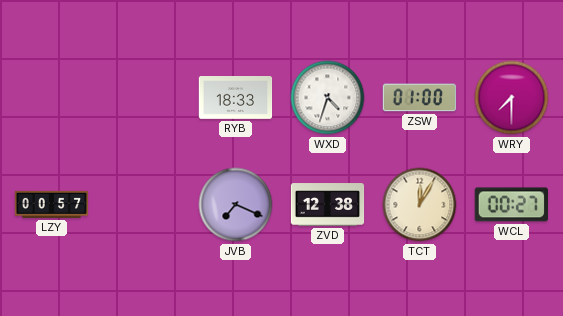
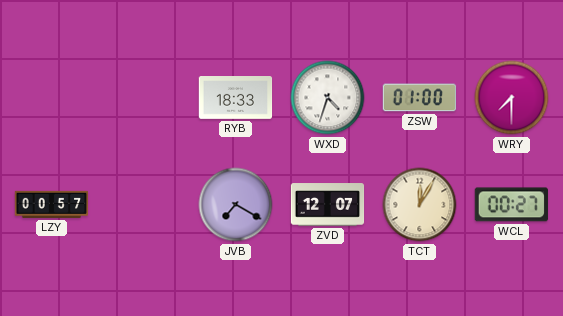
JVB: 7:19 -> 7:20
ZVD: 12:38 -> 12:07
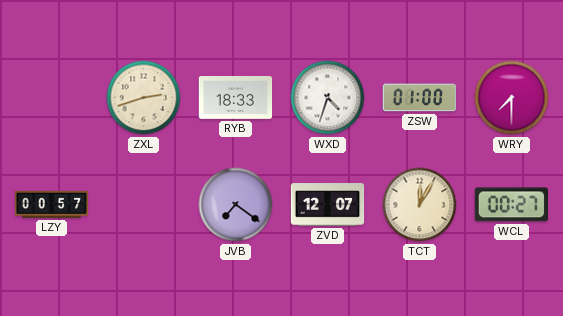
ZXL: none -> 2:42
JVB: 7:20 -> 7:21
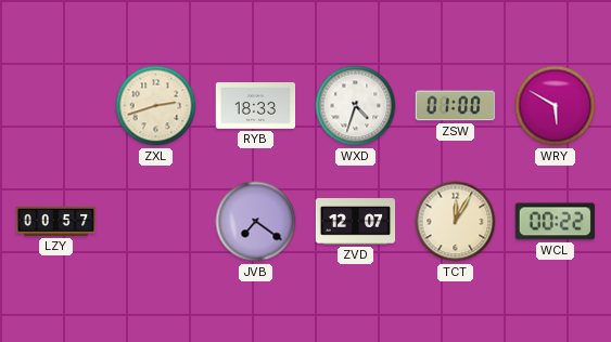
WRY: 7:30 -> 5:50
WCL: 00:27 -> 00:22
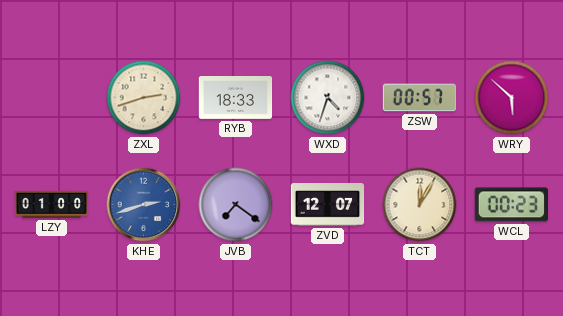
ZSW: 01:00 -> 00:57
WRY: 5:50 -> 5:52
LZY: 00:57 -> 01:00
KHE: none -> 2:42
WCL: 00:22 -> 00:23
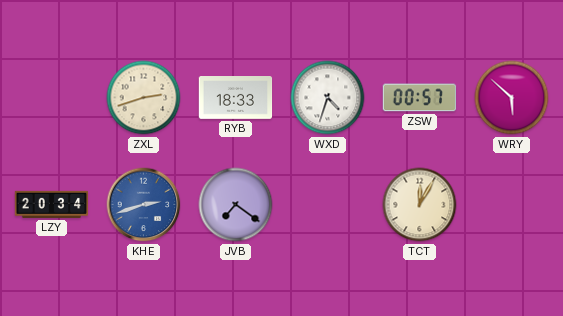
LZY: 01:00 -> 20:34
ZVD: 12:07 -> none
WCL: 00:23 -> none
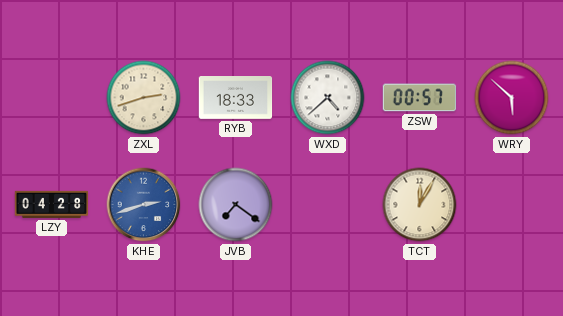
WXD: 4:33 -> 4:38
LZY: 20:34 -> 04:28
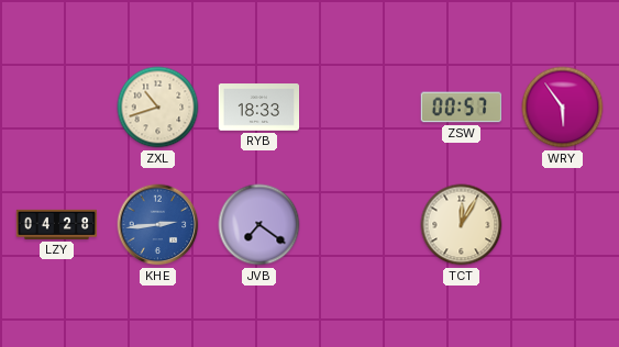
ZXL: 2:42 -> 10:42
WXD: 4:38 -> none
WRY: 5:52 -> 5:54
KHE: 2:42 -> 2:44
